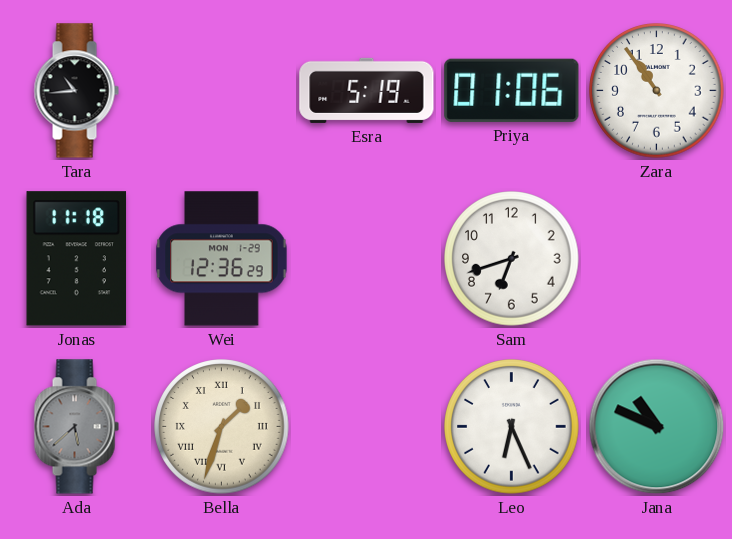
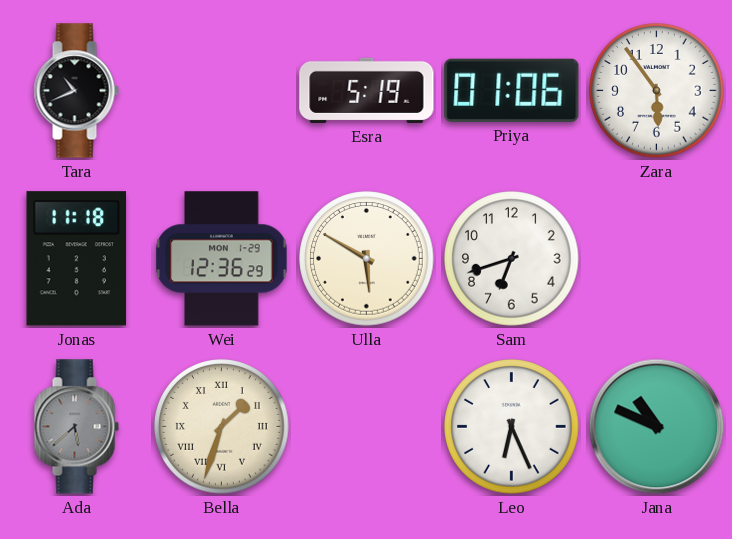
Tara: 10:44 -> 10:41
Zara: 10:54 -> 5:54
Ulla: none -> 5:50
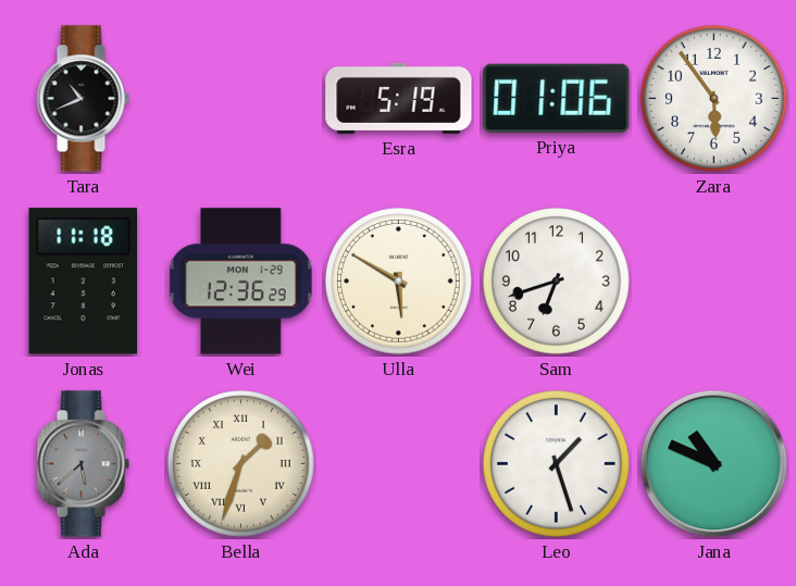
Leo: 6:26 -> 1:27
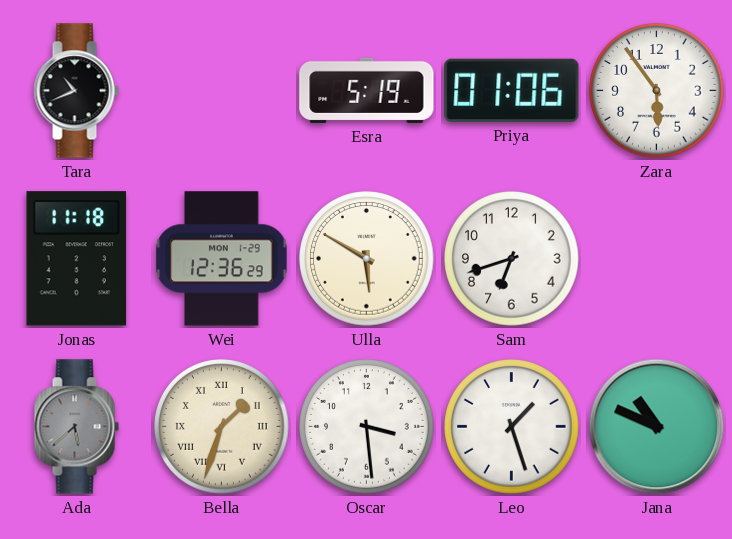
Oscar: none -> 3:29
